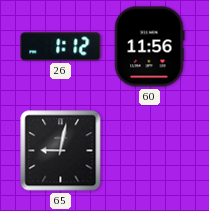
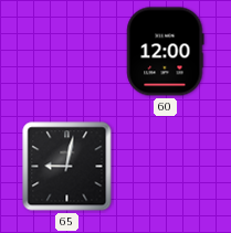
26: 1:12 -> none
60: 11:56 -> 12:00
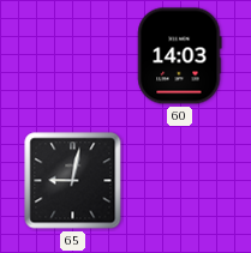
60: 12:00 -> 14:03
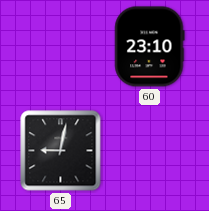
60: 14:03 -> 23:10
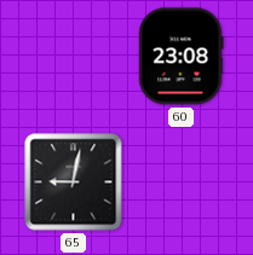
60: 23:10 -> 23:08
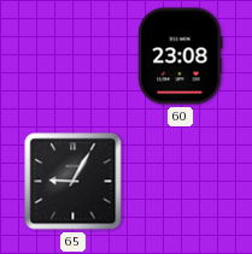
65: 9:02 -> 9:05
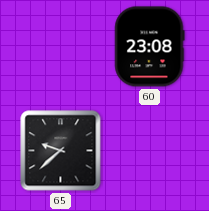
65: 9:05 -> 9:38
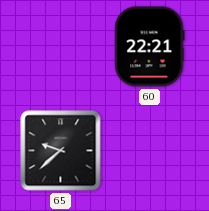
60: 23:08 -> 22:21
